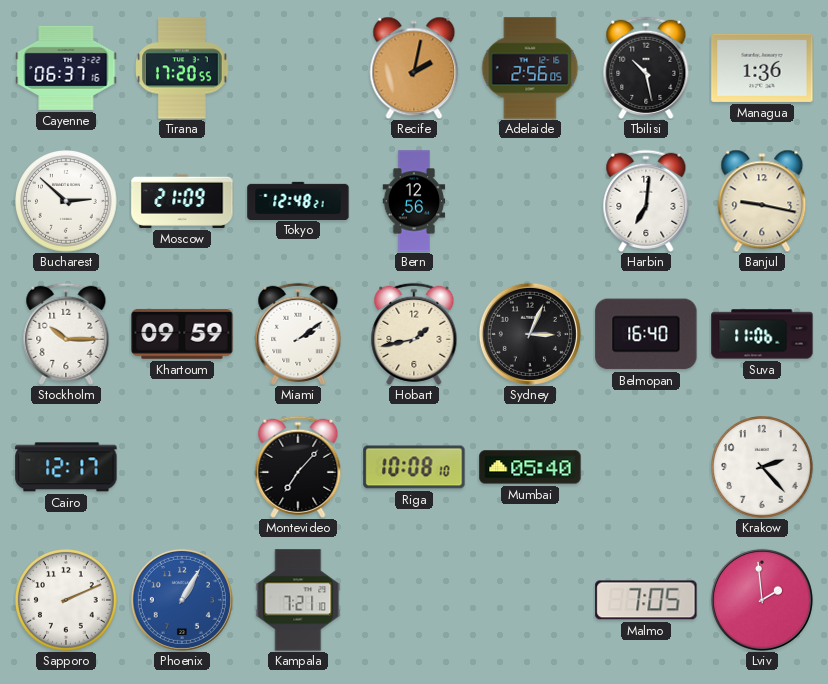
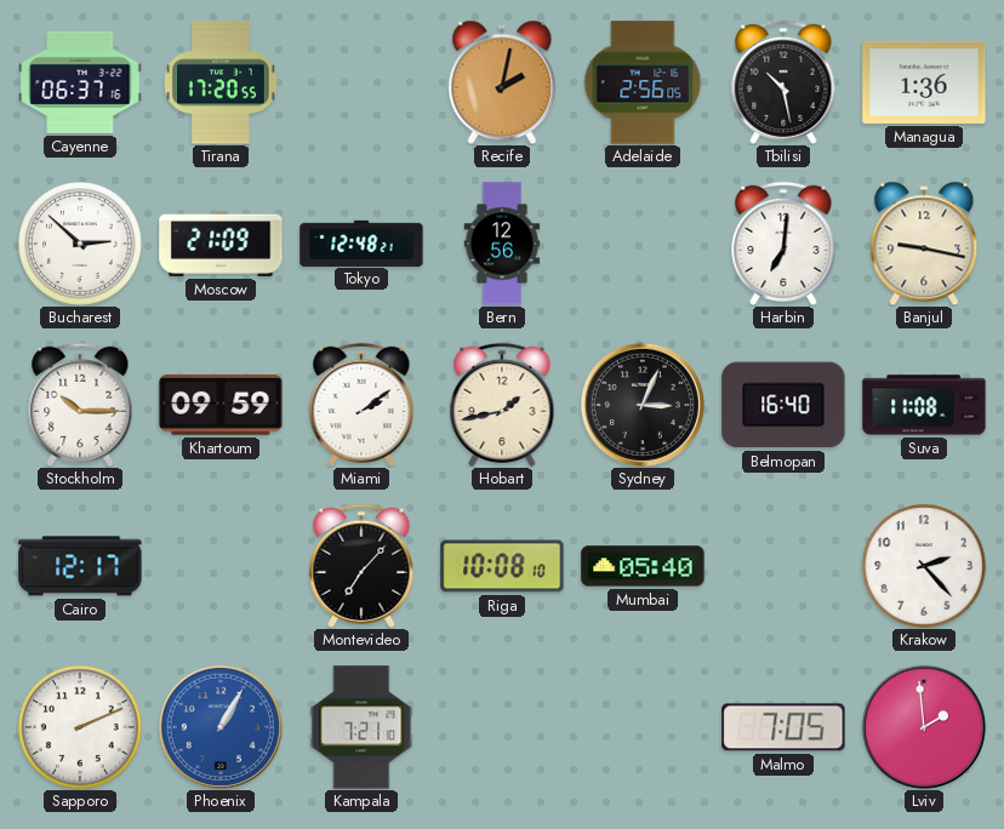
Suva: 11:06 -> 11:08
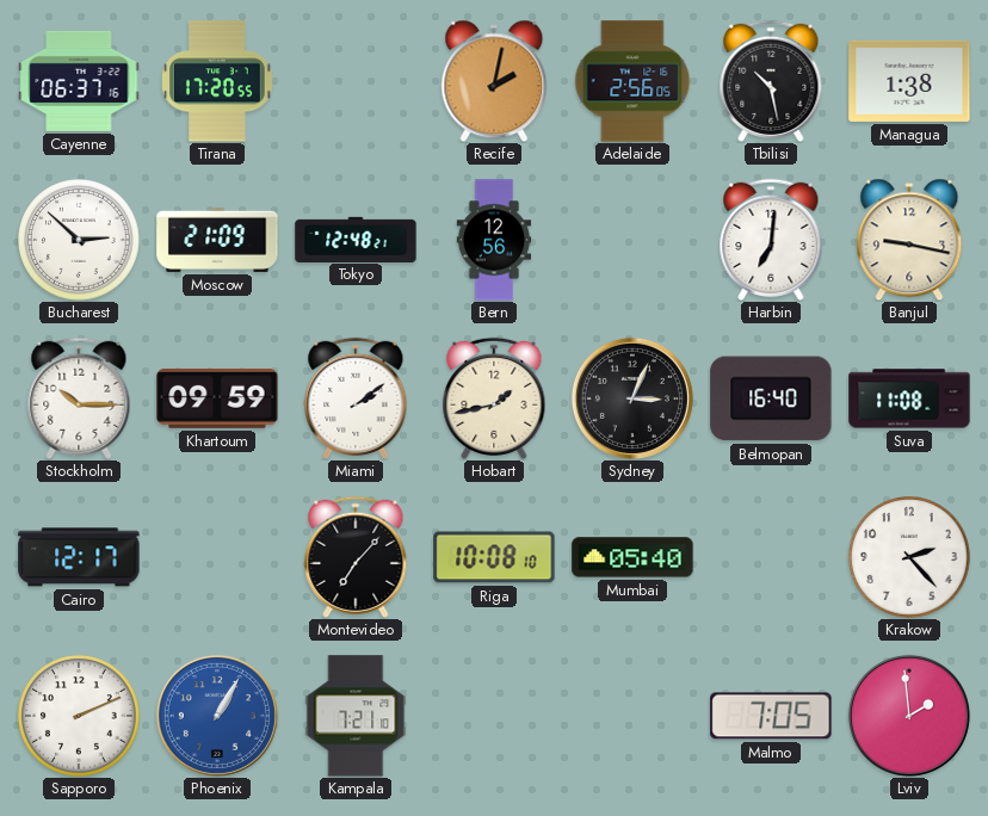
Managua: 1:36 -> 1:38
